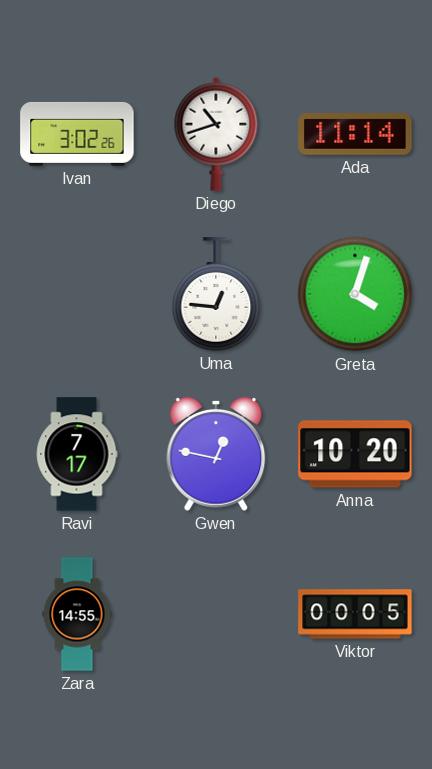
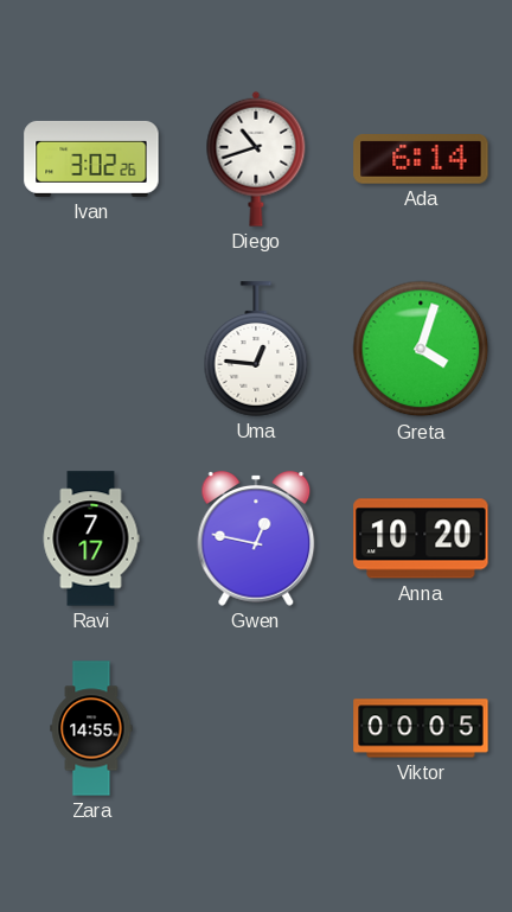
Ada: 11:14 -> 6:14
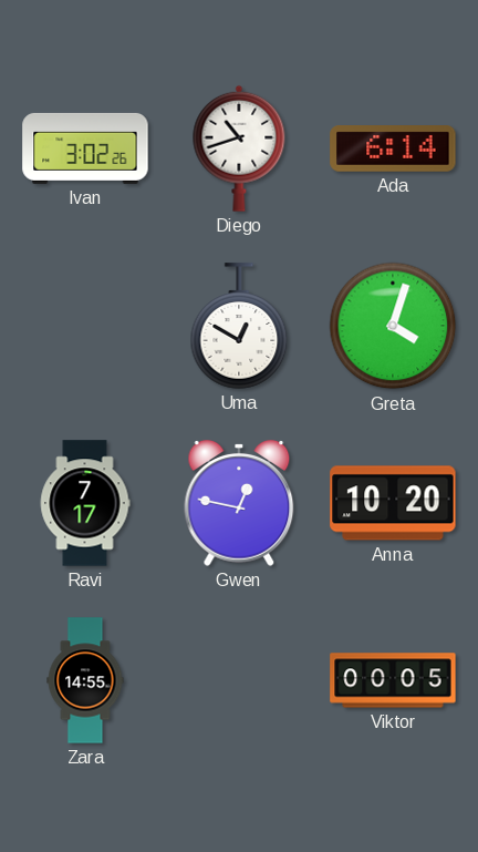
Uma: 12:46 -> 12:50
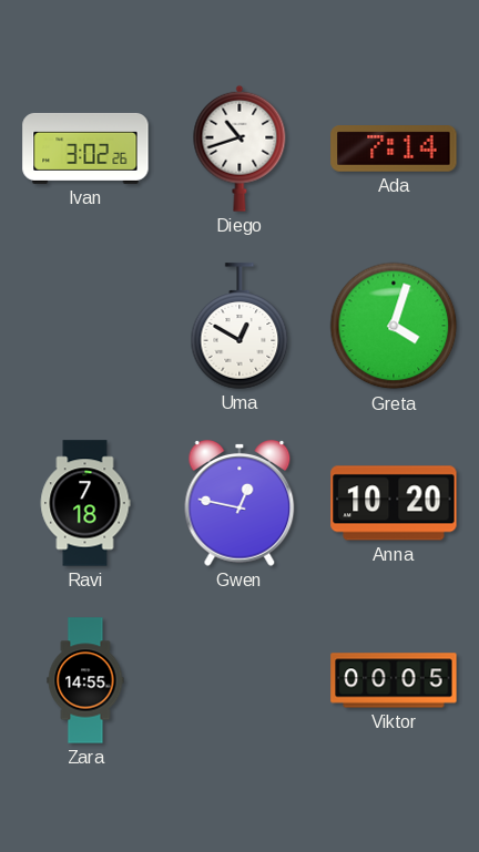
Ada: 6:14 -> 7:14
Ravi: 7:17 -> 7:18
